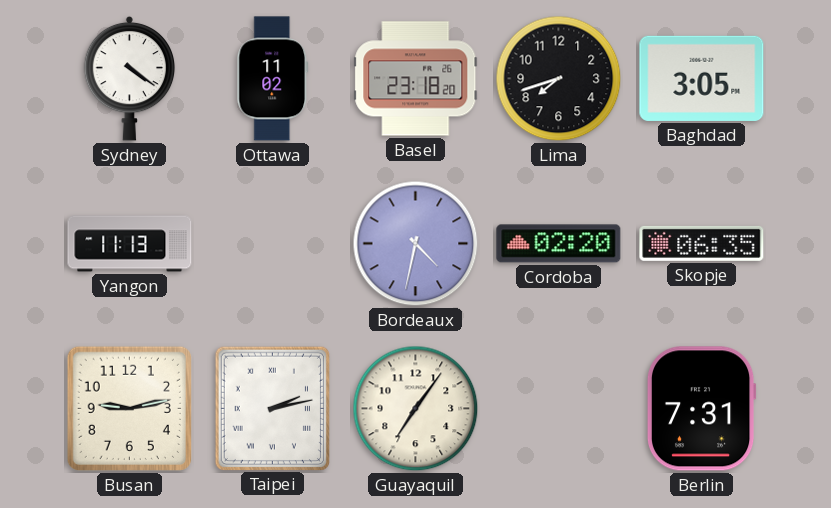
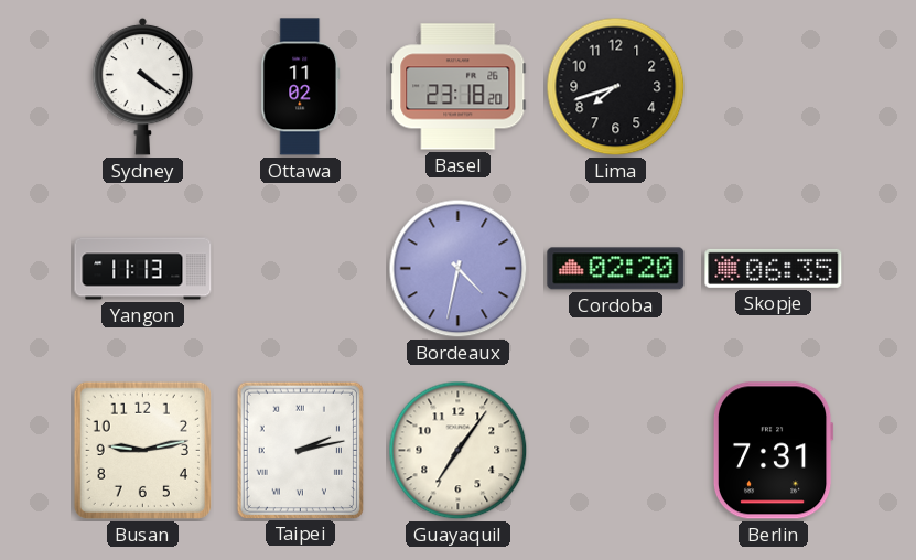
Baghdad: 3:05 -> none
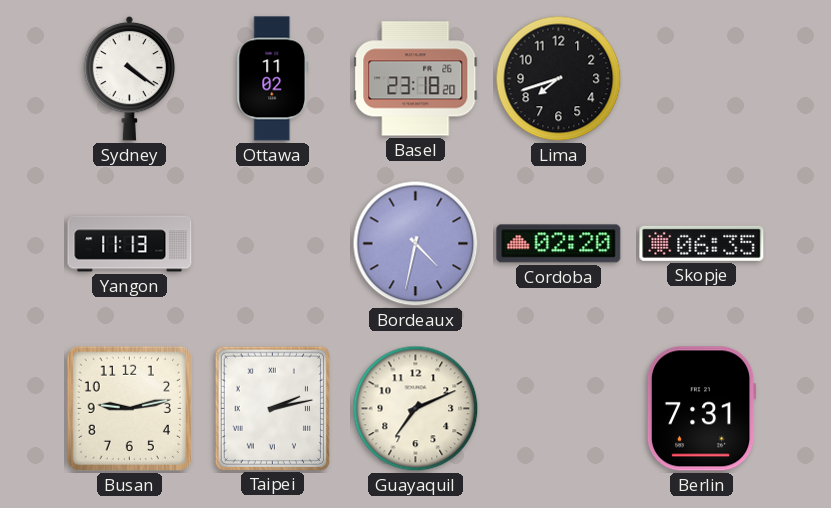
Guayaquil: 7:06 -> 7:11
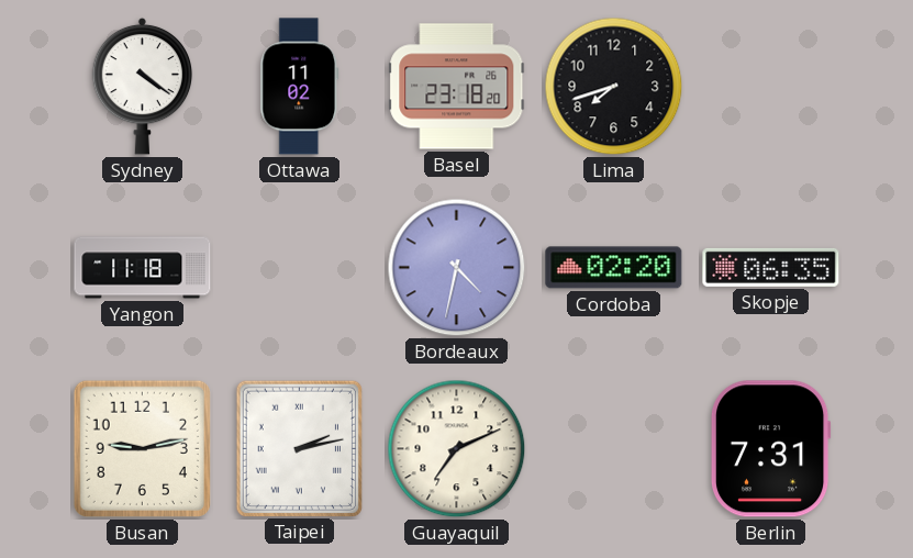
Yangon: 11:13 -> 11:18
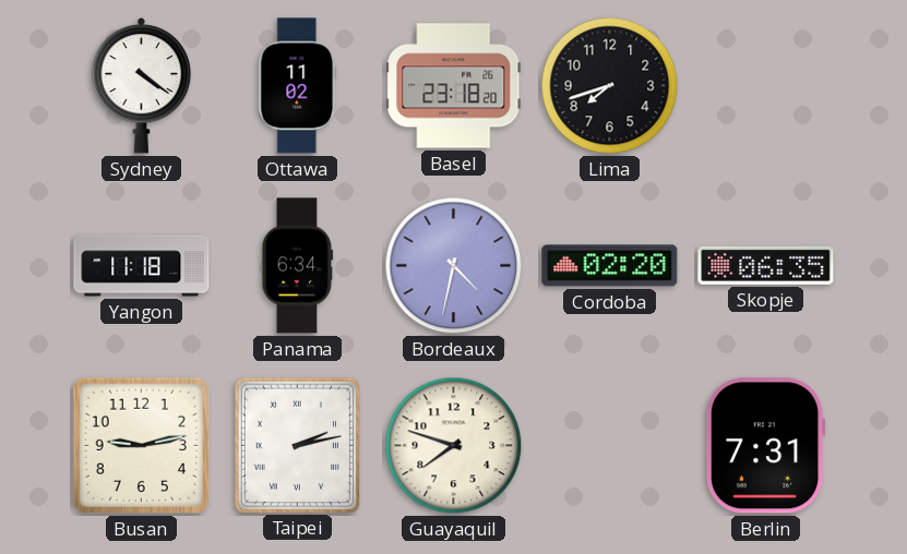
Panama: none -> 6:34
Guayaquil: 7:11 -> 7:48
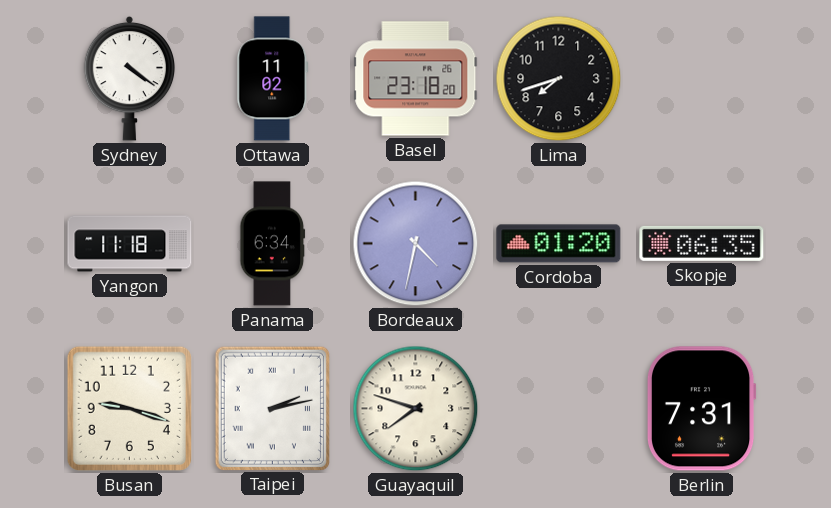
Cordoba: 02:20 -> 01:20
Busan: 9:13 -> 9:18
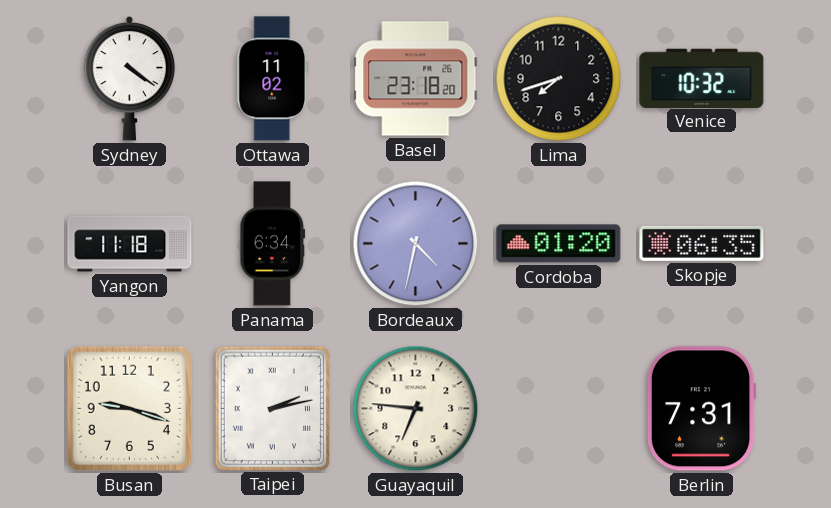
Venice: none -> 10:32
Guayaquil: 7:48 -> 6:46
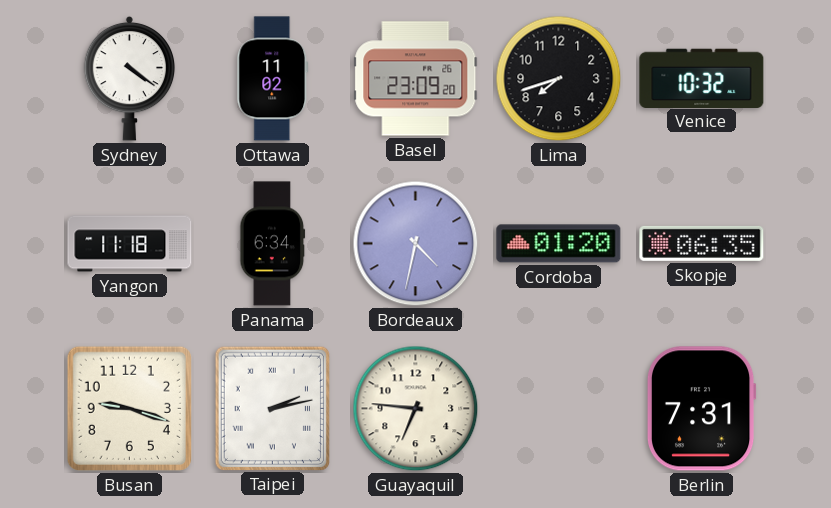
Basel: 23:18 -> 23:09
